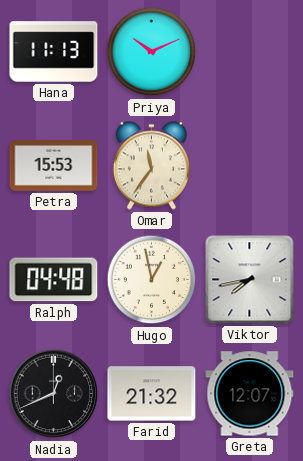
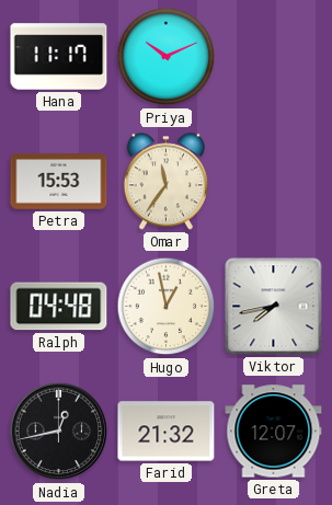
Hana: 11:13 -> 11:17
Nadia: 12:41 -> 12:43
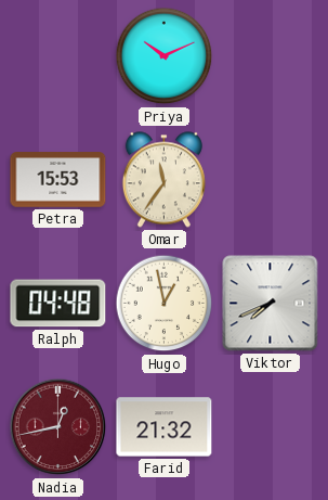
Hana: 11:17 -> none
Viktor: 7:43 -> 7:41
Nadia dial: black -> burgundy
Greta: 12:07 -> none
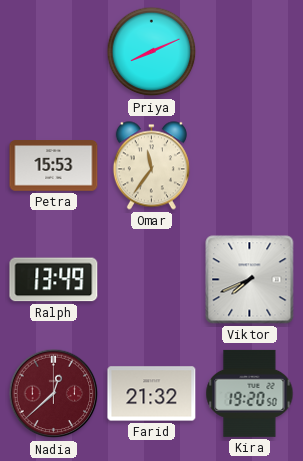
Priya: 10:11 -> 8:11
Ralph: 04:48 -> 13:49
Hugo: 12:58 -> none
Nadia: 12:43 -> 12:38
Kira: none -> 19:20
